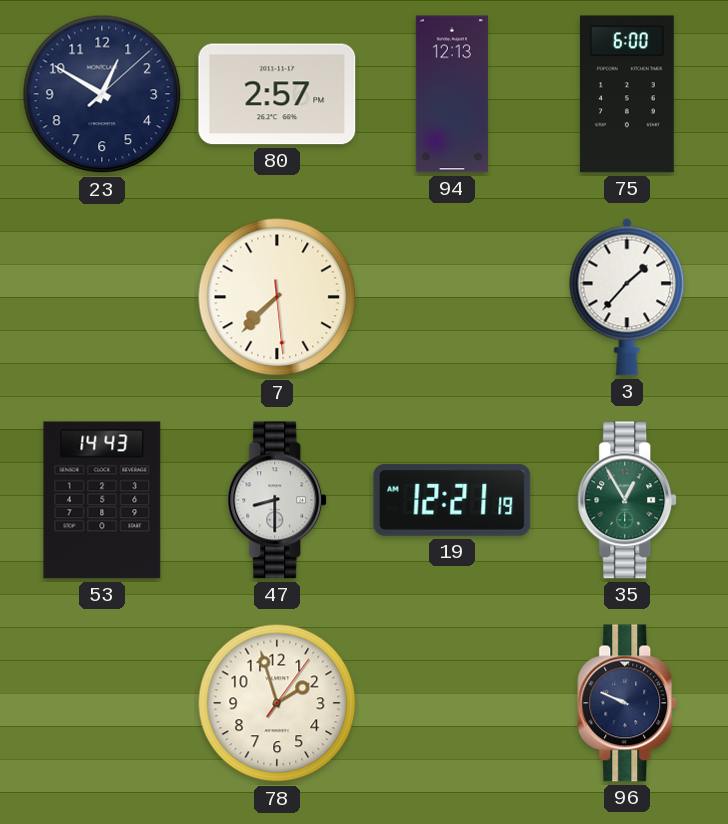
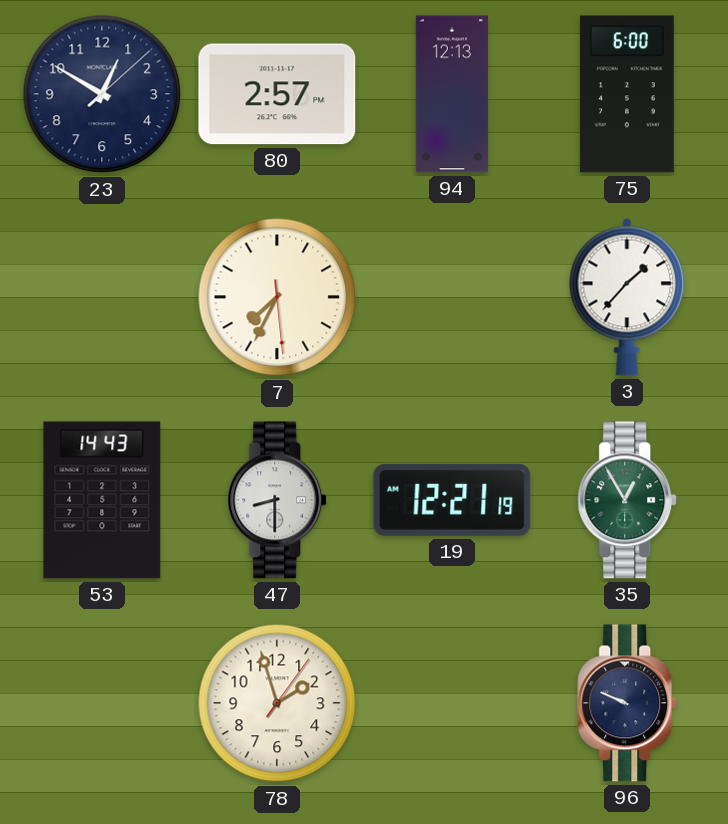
7: 7:37 -> 7:34
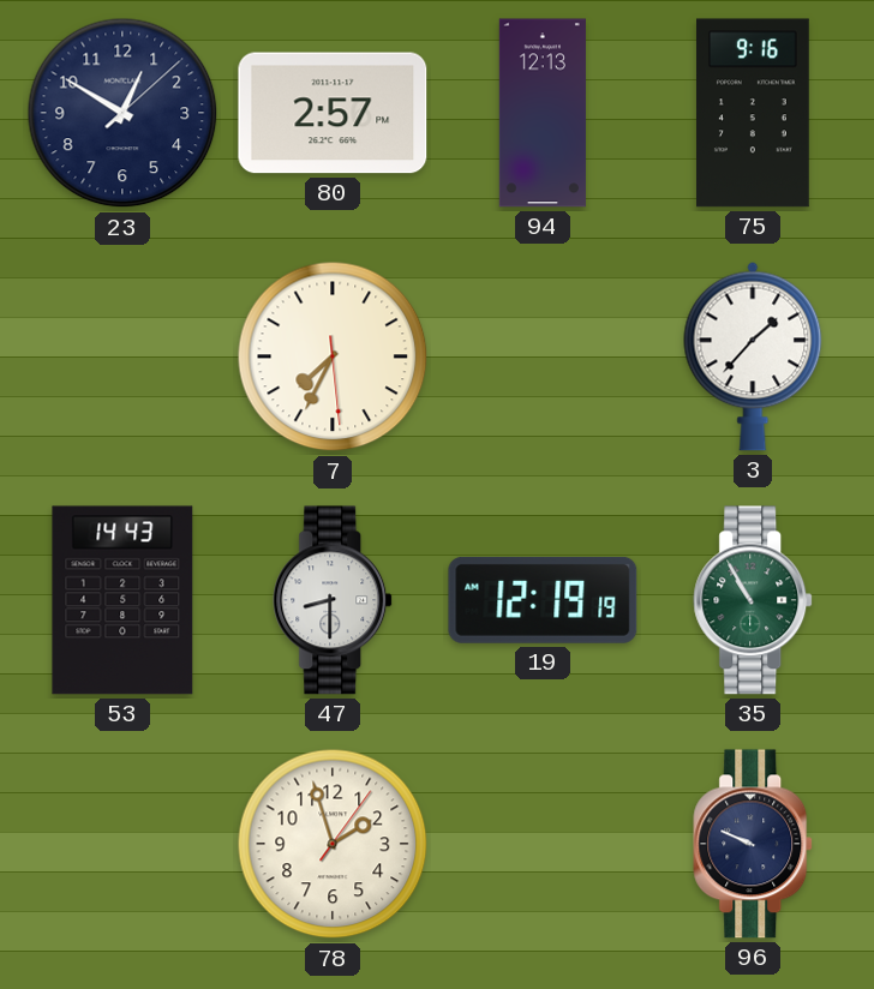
75: 6:00 -> 9:16
19: 12:21 -> 12:19
35: 12:55 -> 10:55
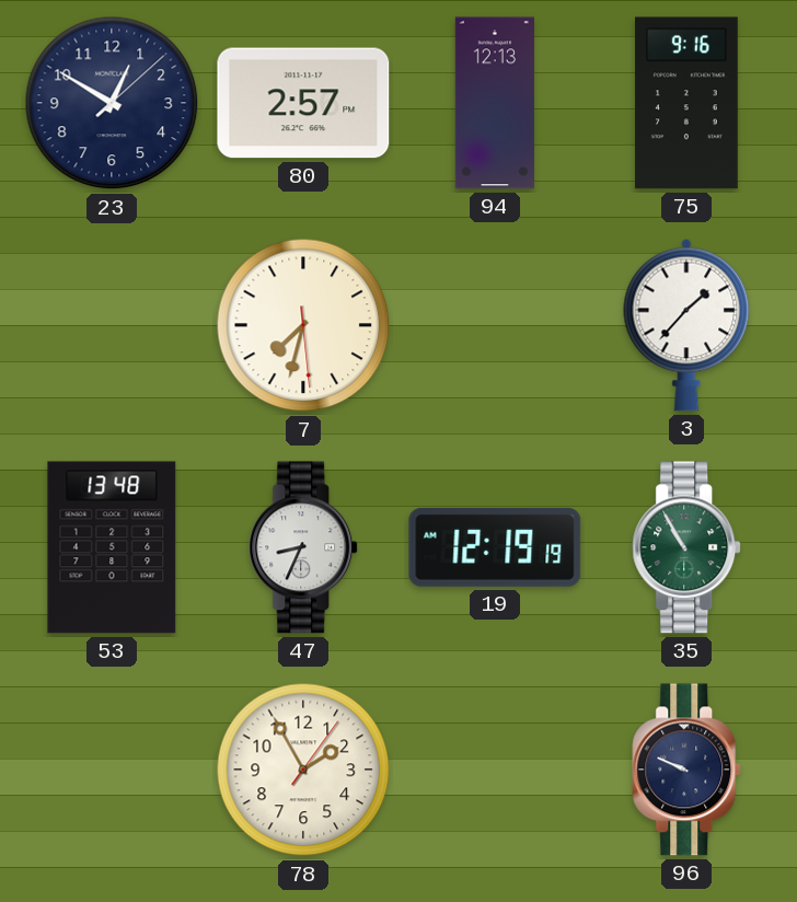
7: 7:34 -> 7:32
53: 14:43 -> 13:48
47: 8:30 -> 8:34
78: 1:57 -> 1:55
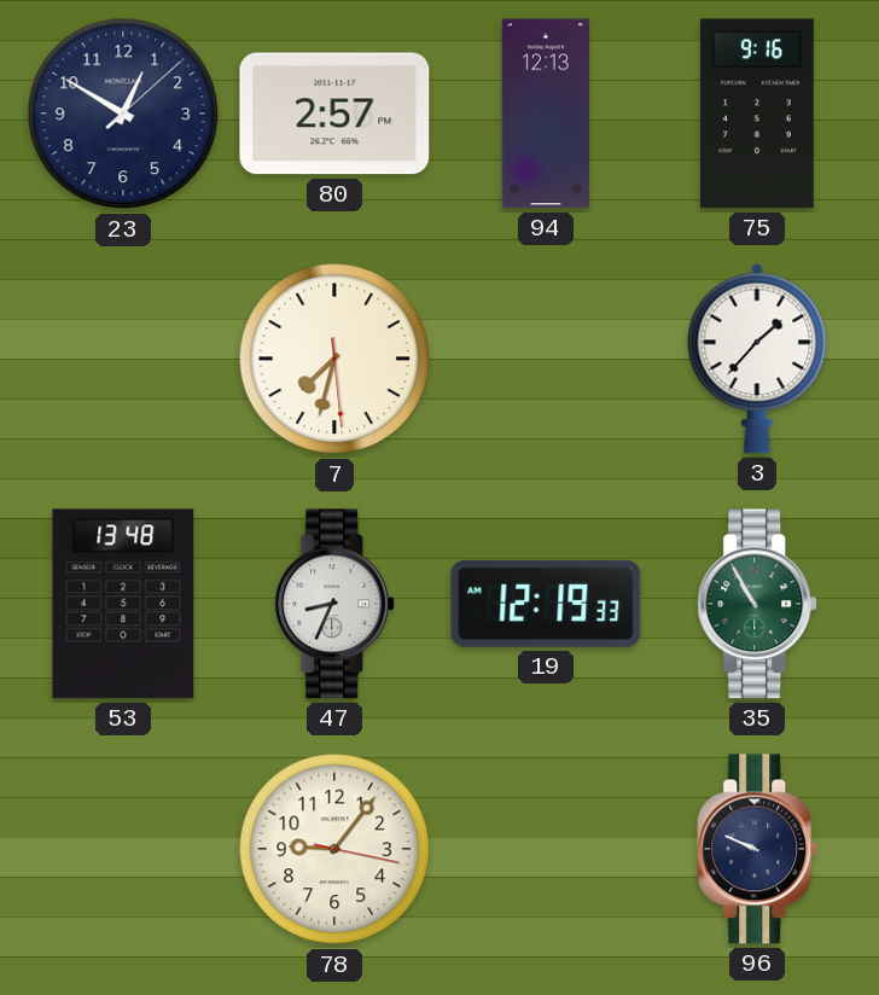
19: 12:19:19 -> 12:19:33
78: 1:55 -> 9:06
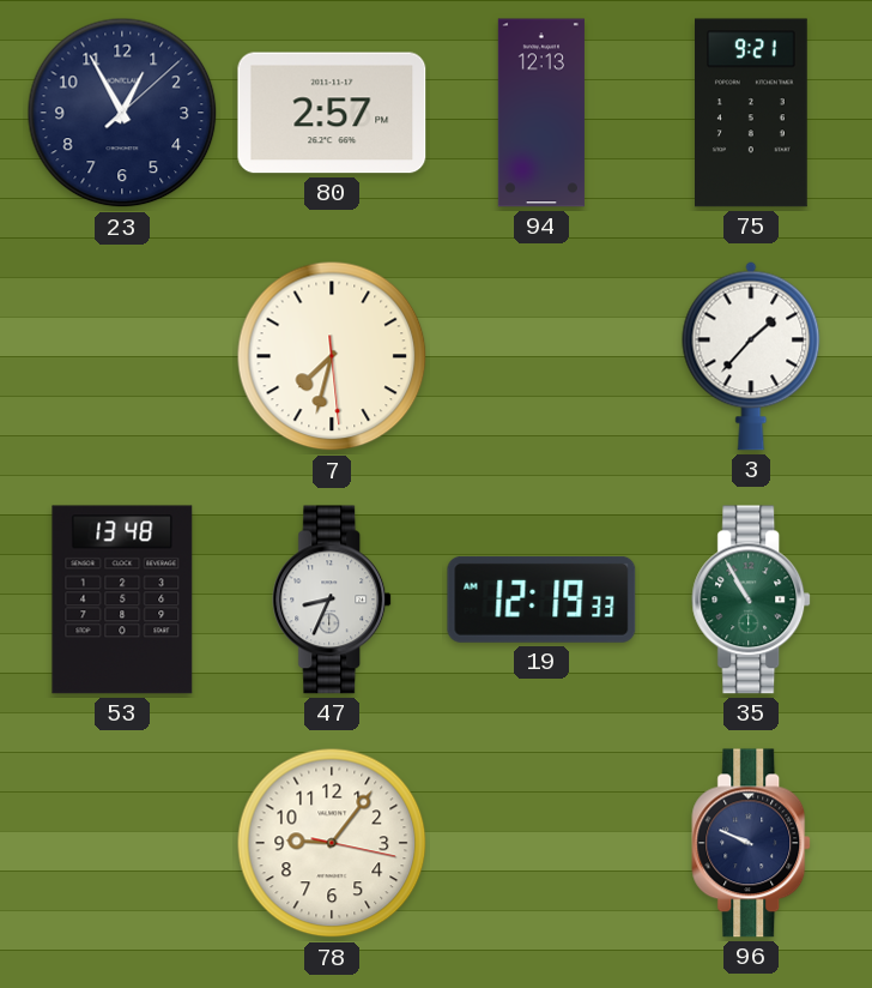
23: 12:50 -> 12:55
75: 9:16 -> 9:21
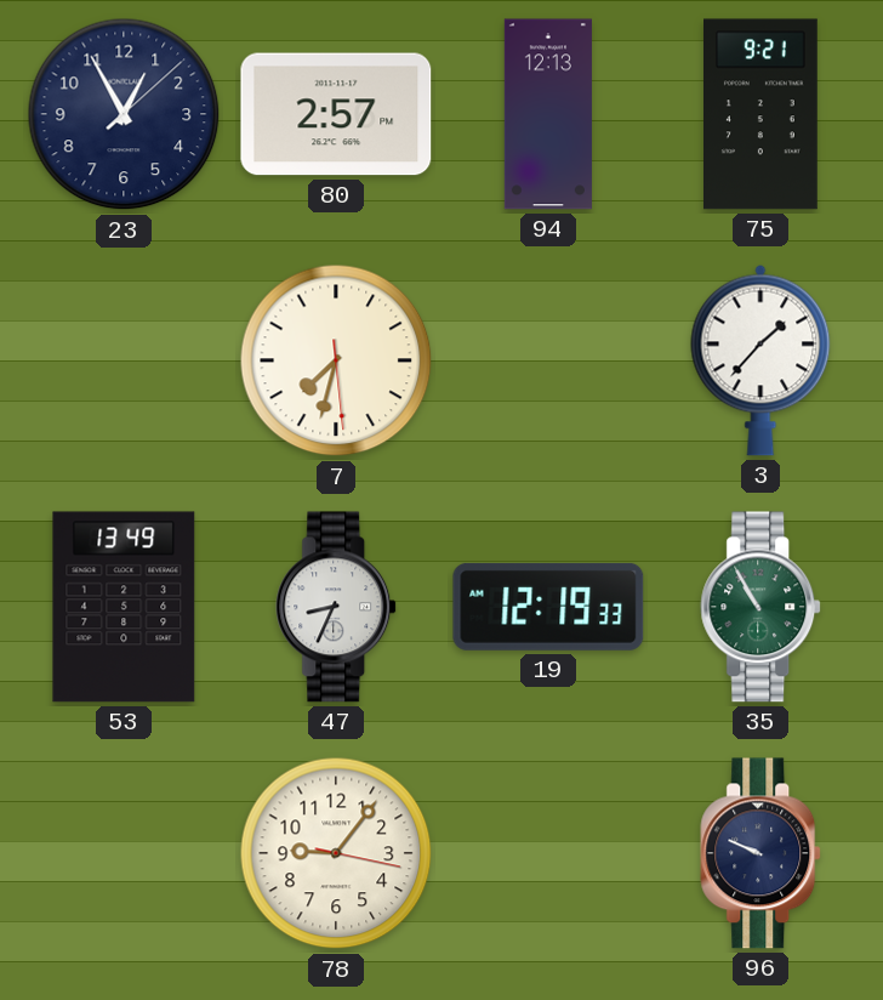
53: 13:48 -> 13:49
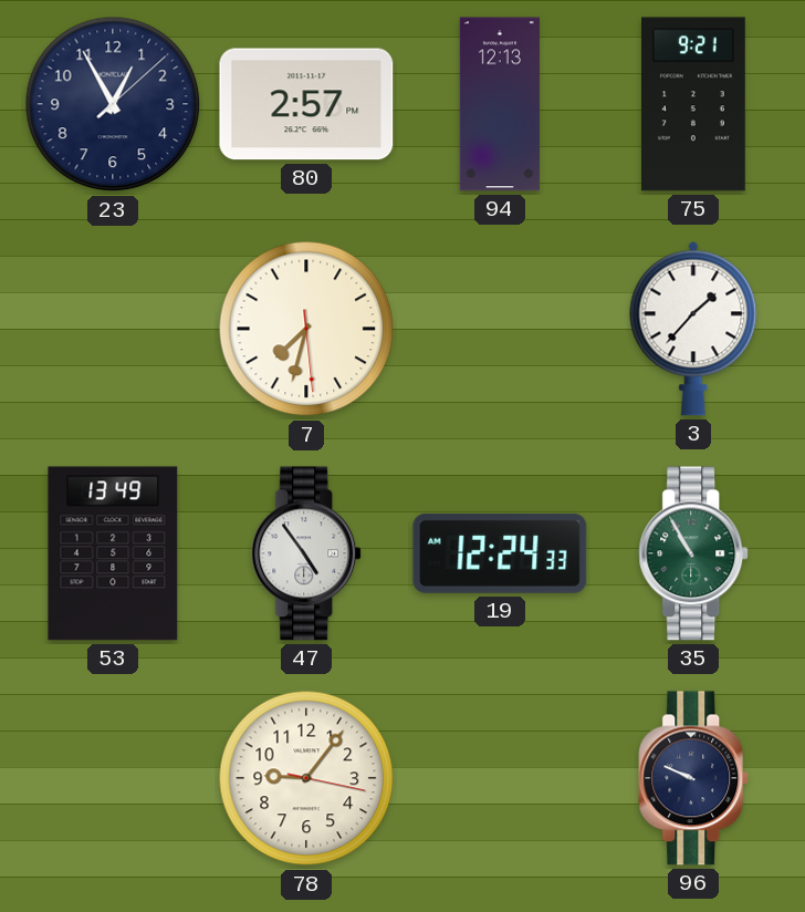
47: 8:34 -> 4:54
19: 12:19 -> 12:24
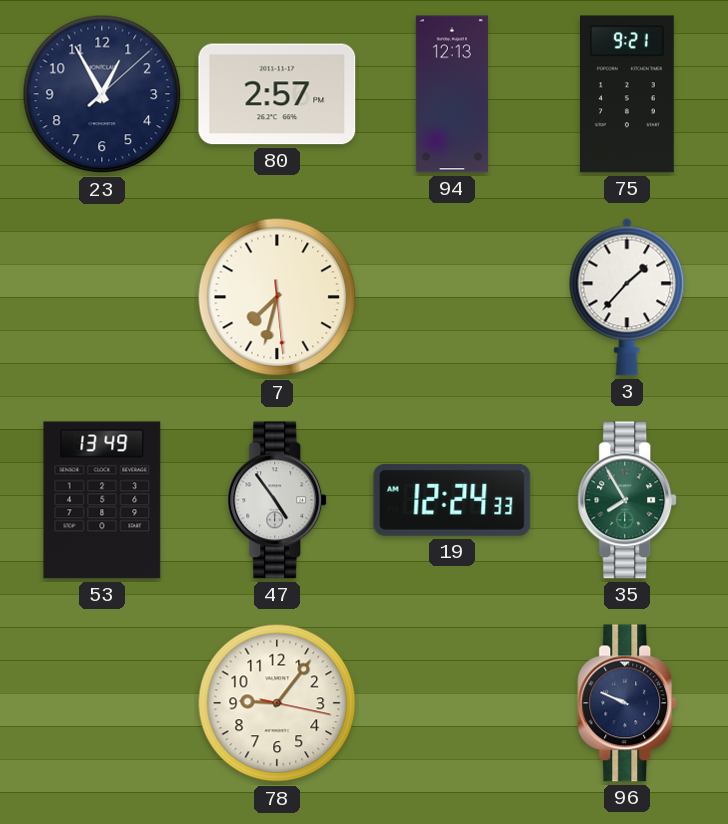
35: 10:55 -> 7:55
